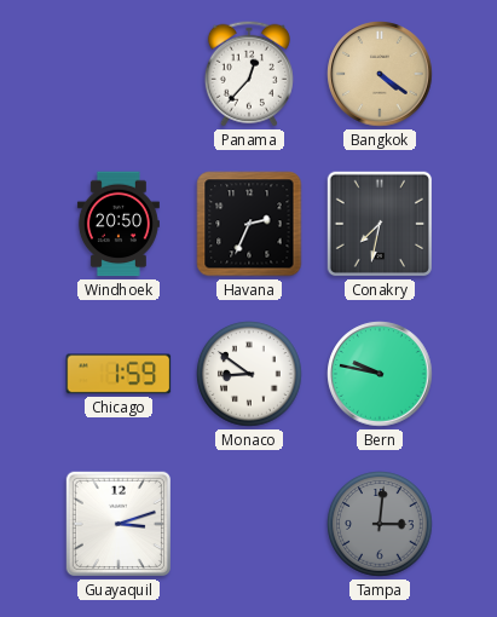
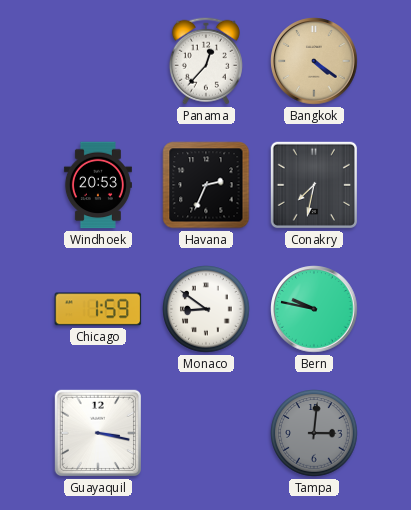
Windhoek: 20:50 -> 20:53
Guayaquil: 3:12 -> 3:17
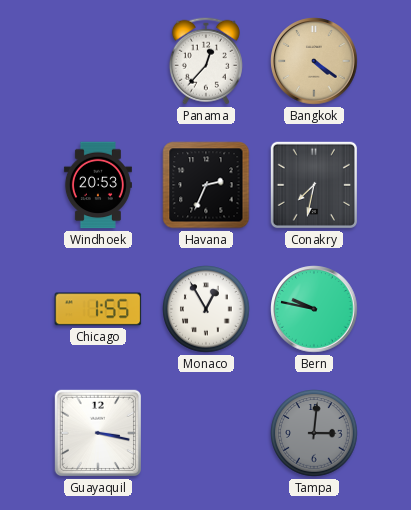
Chicago: 1:59 -> 1:55
Monaco: 8:51 -> 12:55
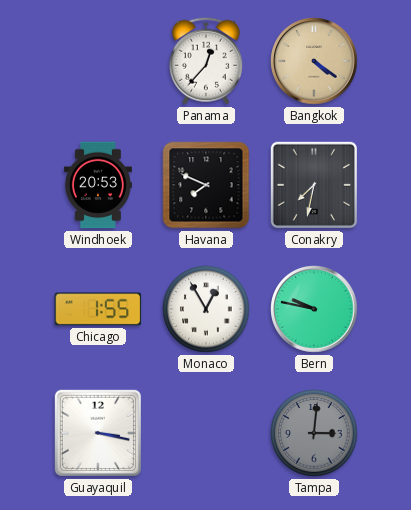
Havana: 2:34 -> 7:49
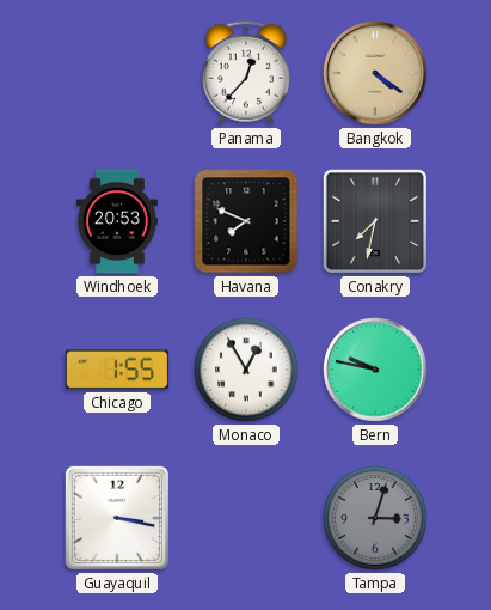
Tampa: 3:01 -> 3:03
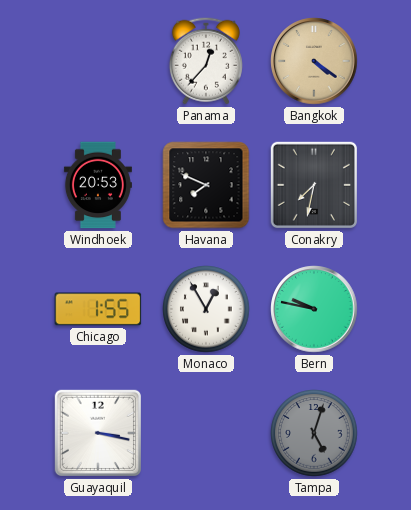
Tampa: 3:03 -> 5:03
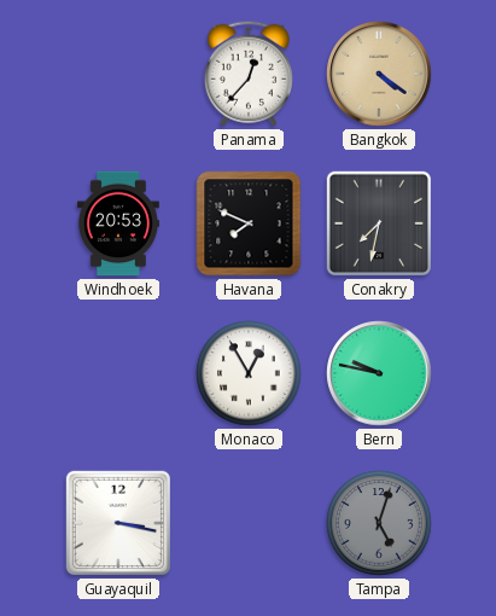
Chicago: 1:55 -> none
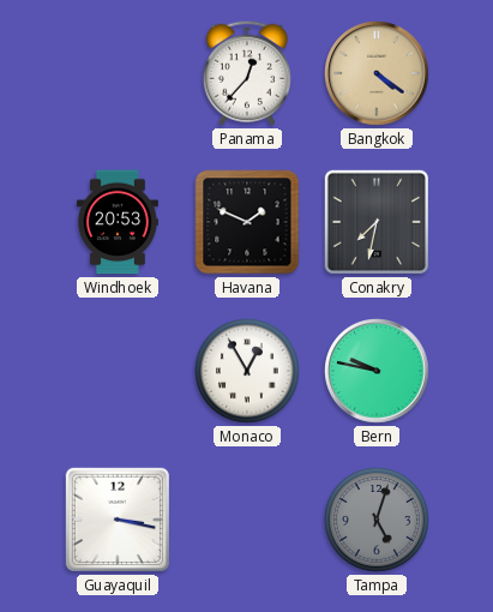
Havana: 7:49 -> 1:49
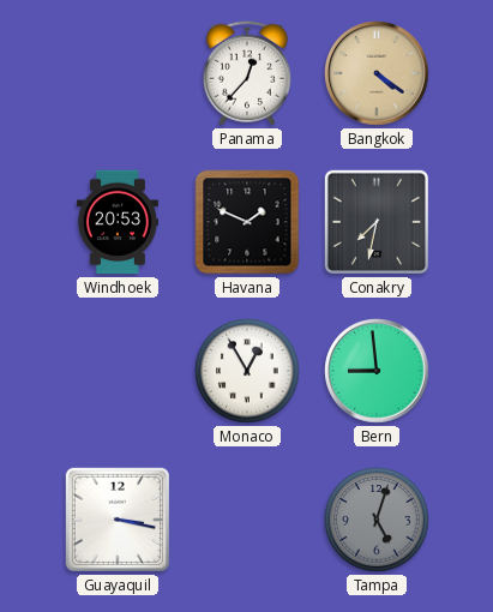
Bern: 9:47 -> 8:59
